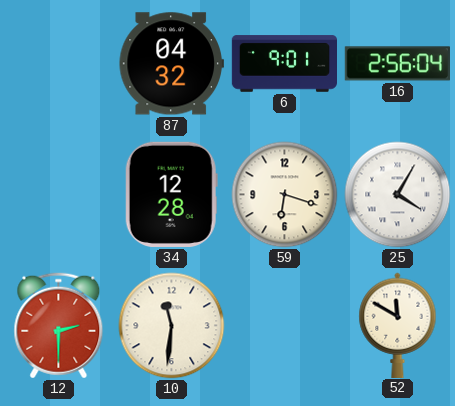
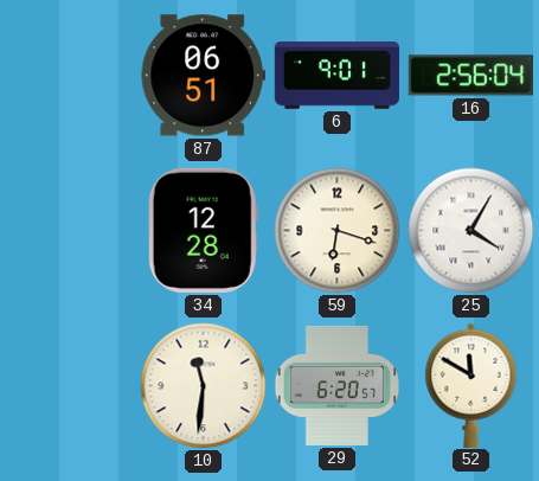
87: 04:32 -> 06:51
12: 2:30 -> none
29: none -> 6:20
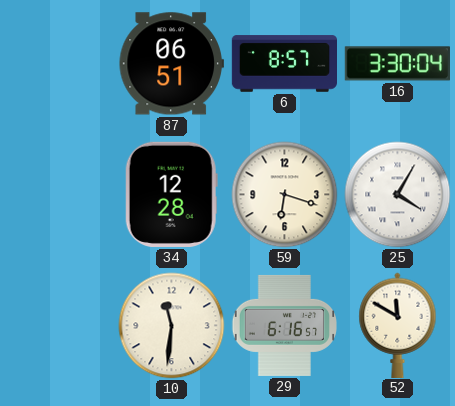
6: 9:01 -> 8:57
16: 2:56 -> 3:30
29: 6:20 -> 6:16
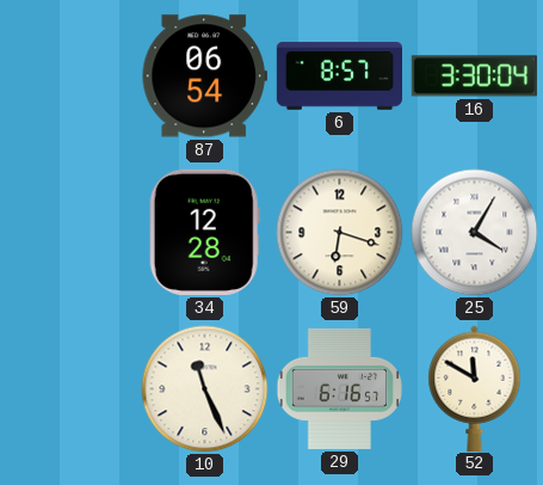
87: 06:51 -> 06:54
10: 11:31 -> 11:26
